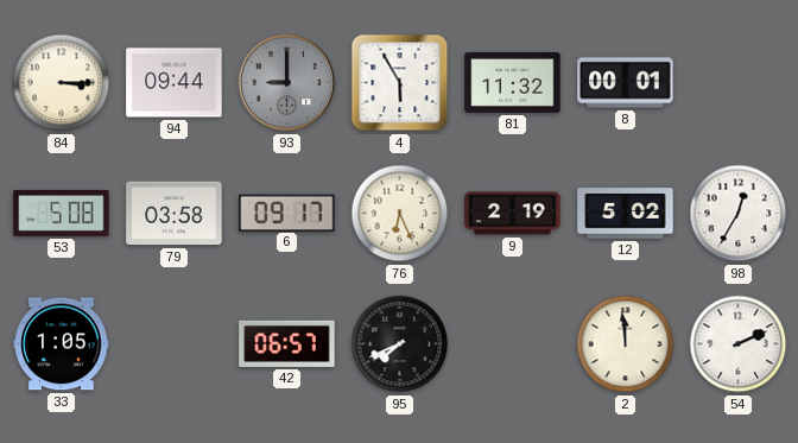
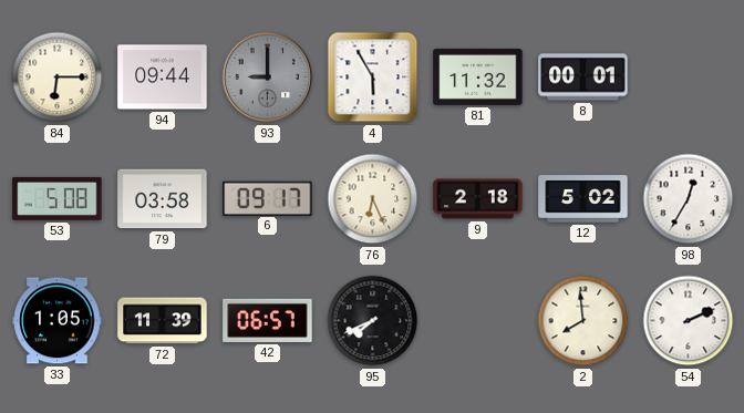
84: 3:15 -> 6:15
9: 2:19 -> 2:18
72: none -> 11:39
2: 11:59 -> 7:59
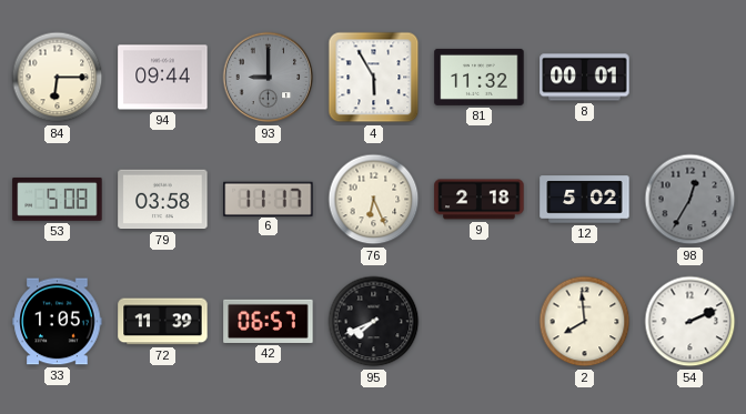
6: 09:17 -> 11:17
98 dial: white -> grey
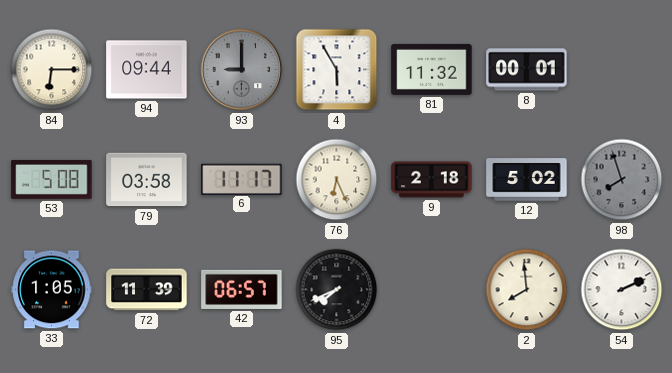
98: 12:35 -> 7:57
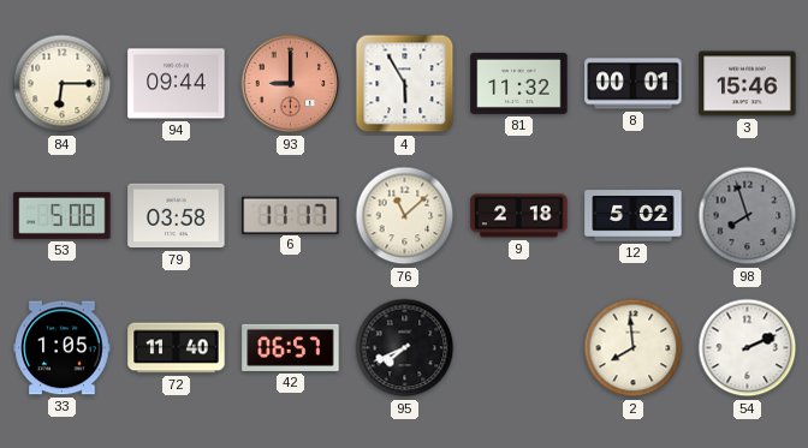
93 dial: grey -> salmon
3: none -> 15:46
76: 6:26 -> 11:08
72: 11:39 -> 11:40
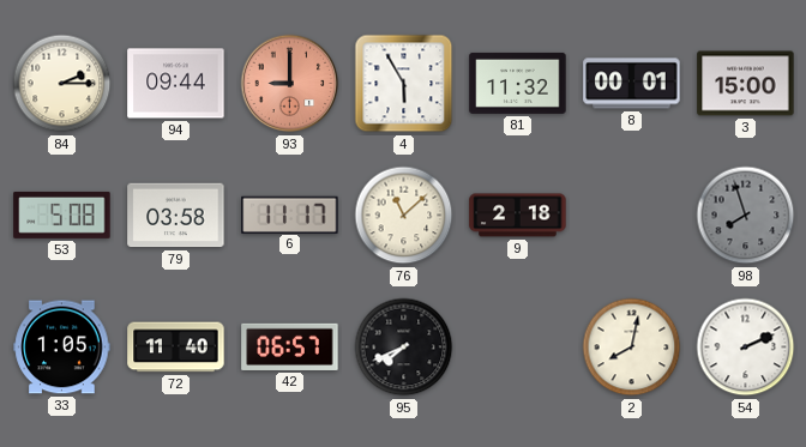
84: 6:15 -> 2:15
3: 15:46 -> 15:00
12: 5:02 -> none
2: 7:59 -> 8:02
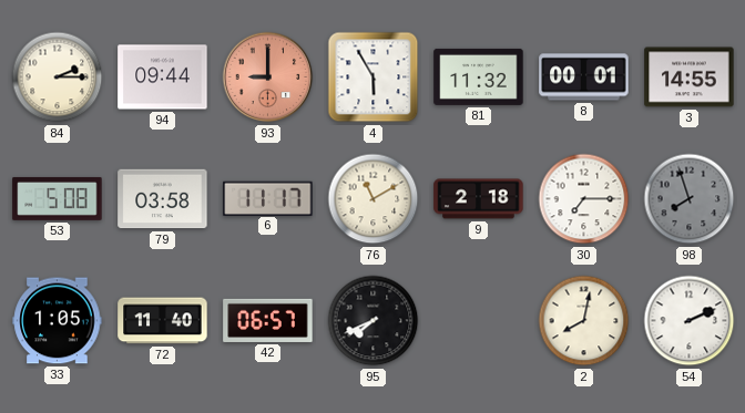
3: 15:00 -> 14:55
76: 11:08 -> 11:10
30: none -> 7:15
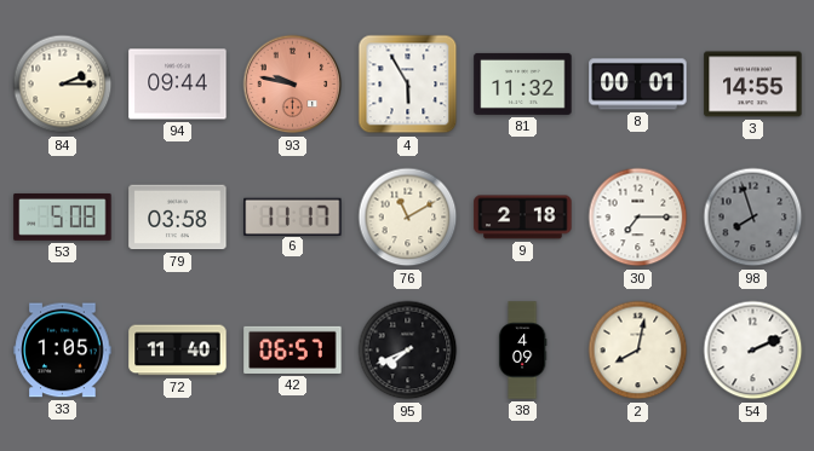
93: 9:00 -> 9:47
38: none -> 4:09
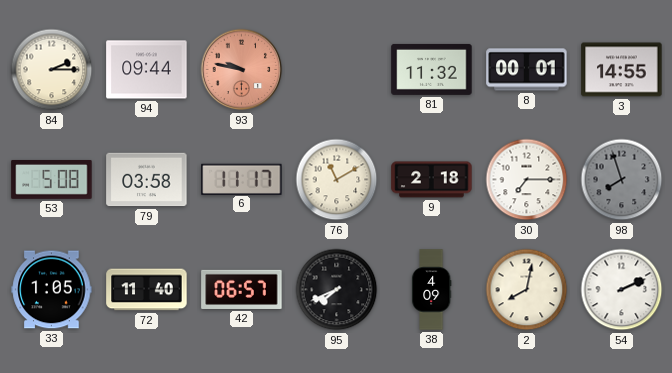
4: 5:55 -> none
